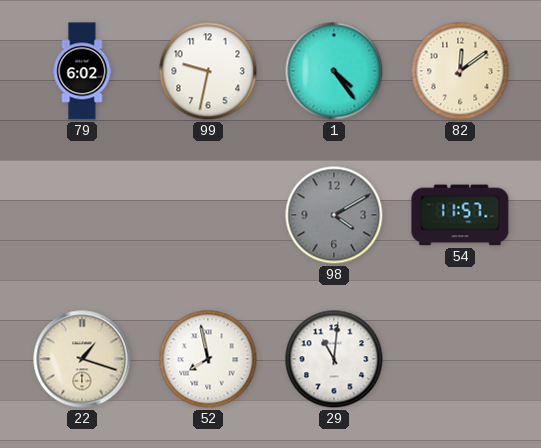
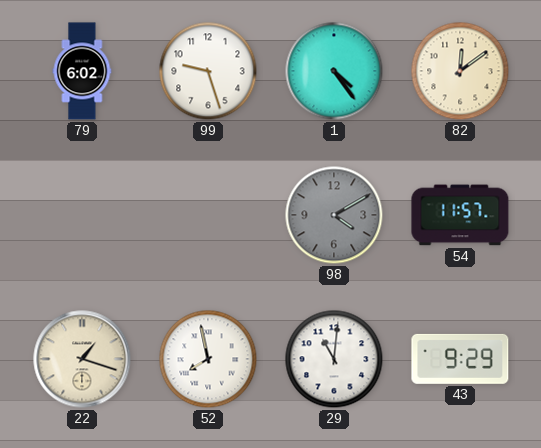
99: 9:32 -> 9:27
43: none -> 9:29
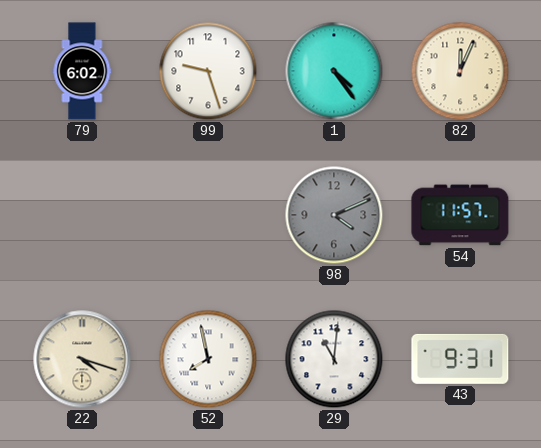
82: 12:09 -> 12:04
98: 4:10 -> 4:11
22: 1:18 -> 4:18
43: 9:29 -> 9:31
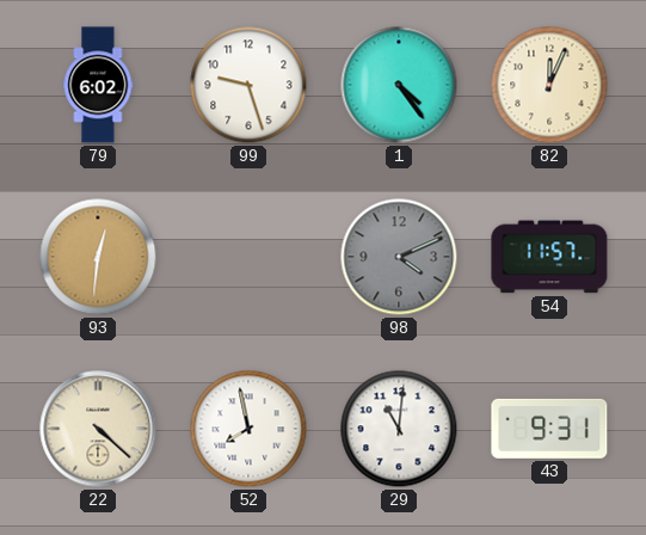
93: none -> 12:31
22: 4:18 -> 4:22
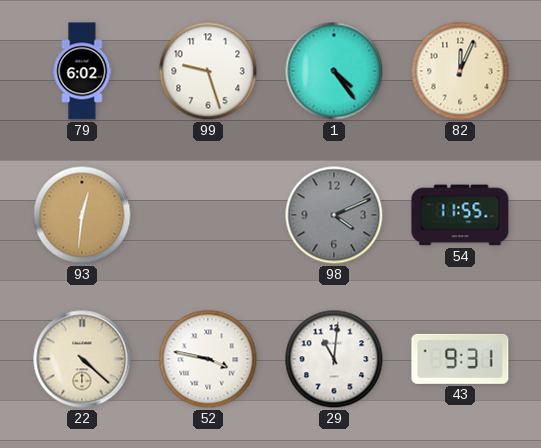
54: 11:57 -> 11:55
52: 7:58 -> 3:47
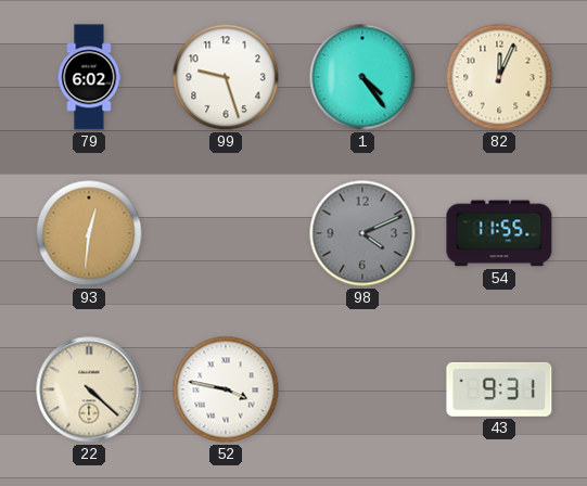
29: 11:01 -> none
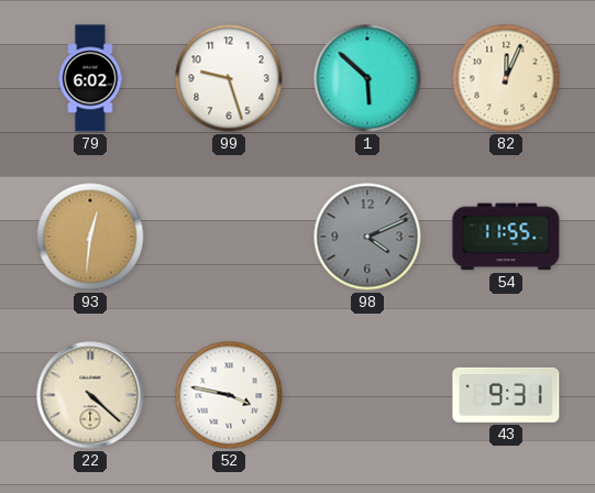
1: 4:24 -> 5:52
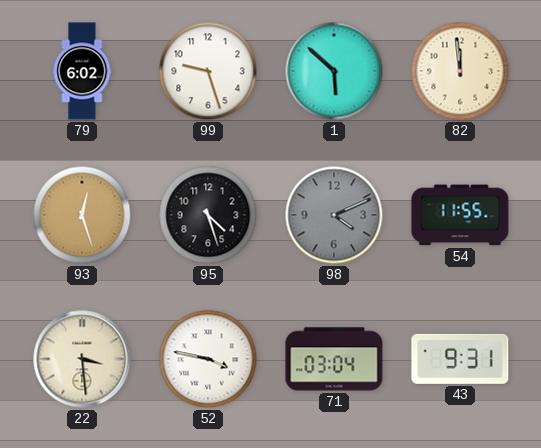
82: 12:04 -> 11:59
93: 12:31 -> 12:27
95: none -> 4:27
22: 4:22 -> 3:29
71: none -> 03:04
